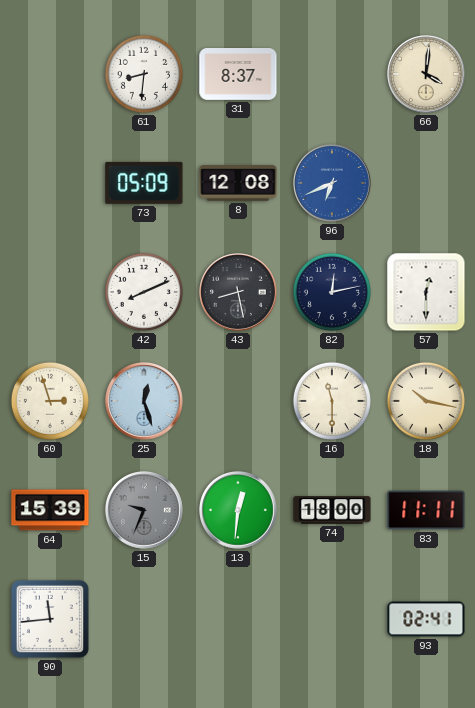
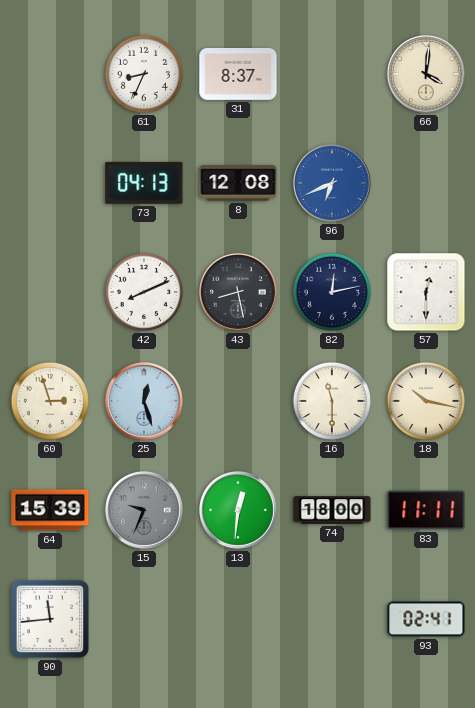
61: 8:31 -> 8:34
73: 05:09 -> 04:13
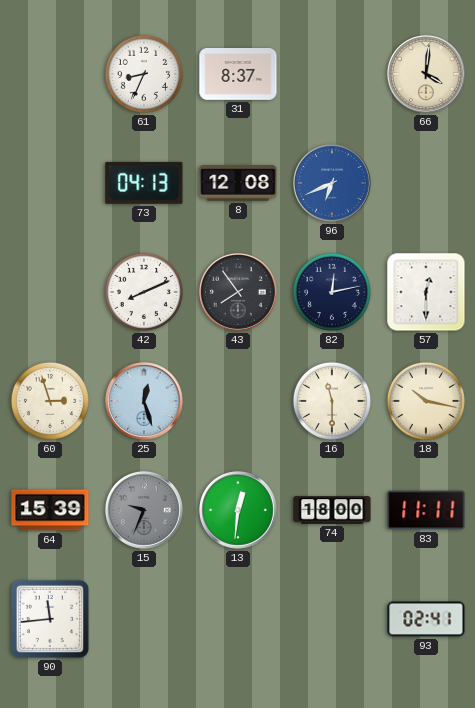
43: 8:28 -> 7:54
